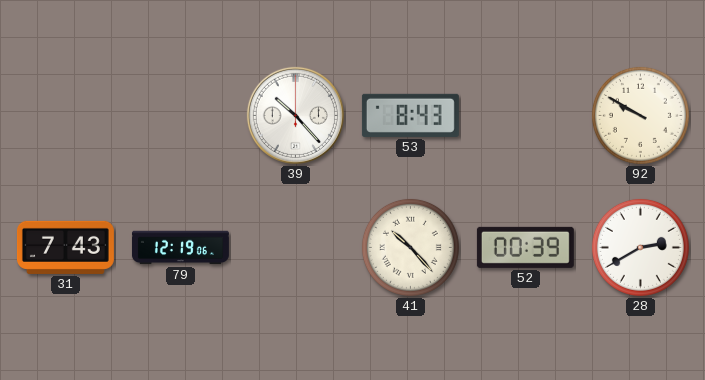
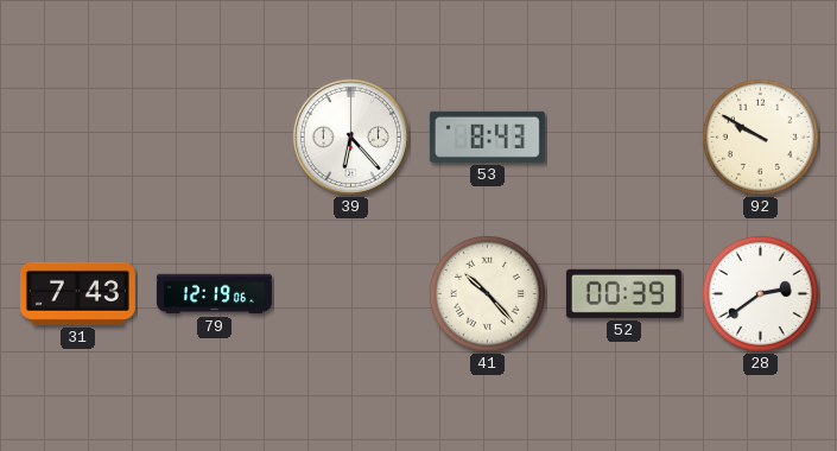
39: 10:23 -> 6:23
28: 2:40 -> 2:39
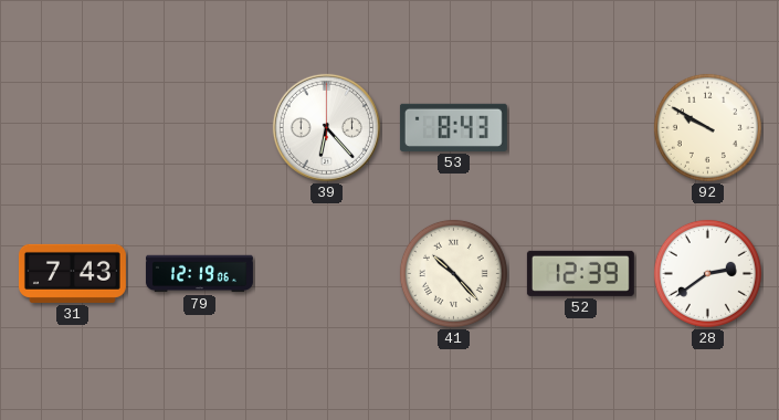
52: 00:39 -> 12:39
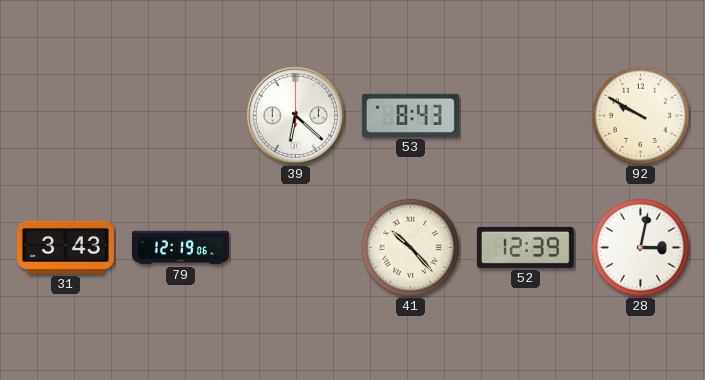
39: 6:23 -> 6:22
31: 7:43 -> 3:43
28: 2:39 -> 3:02
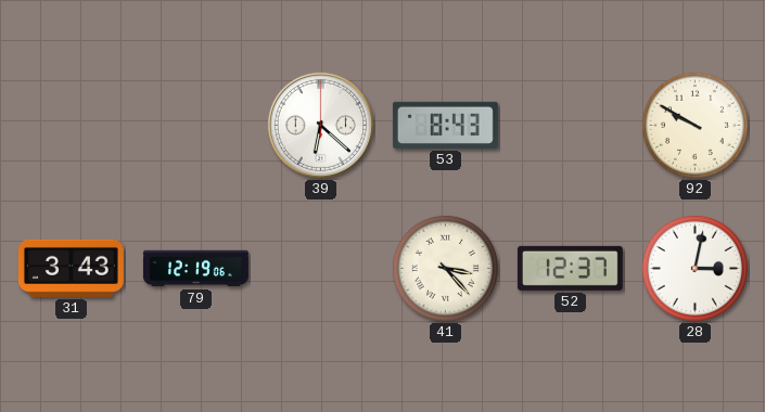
41: 10:23 -> 3:23
52: 12:39 -> 12:37
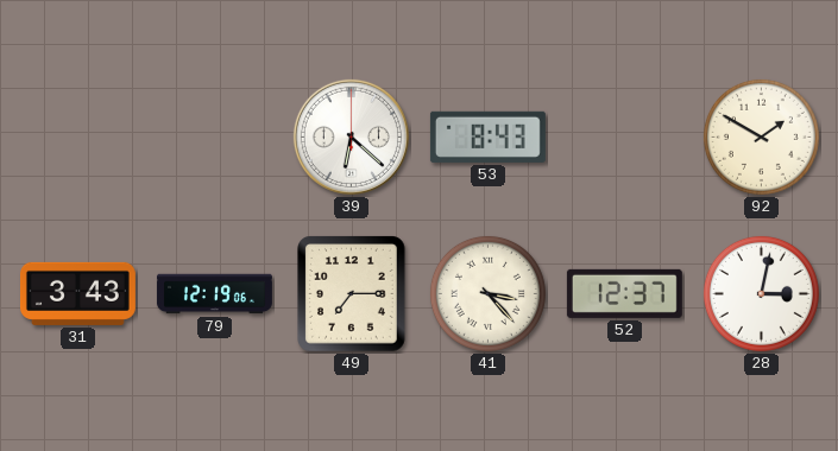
92: 9:50 -> 1:50
49: none -> 7:15
